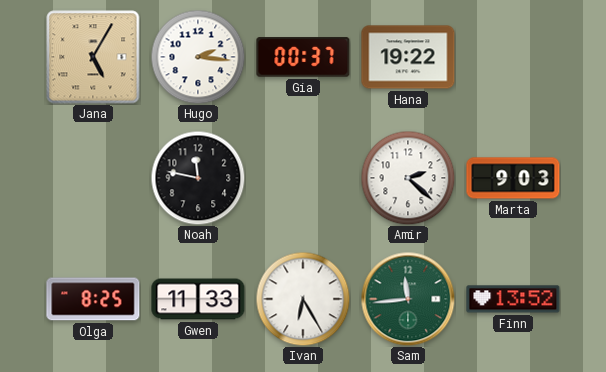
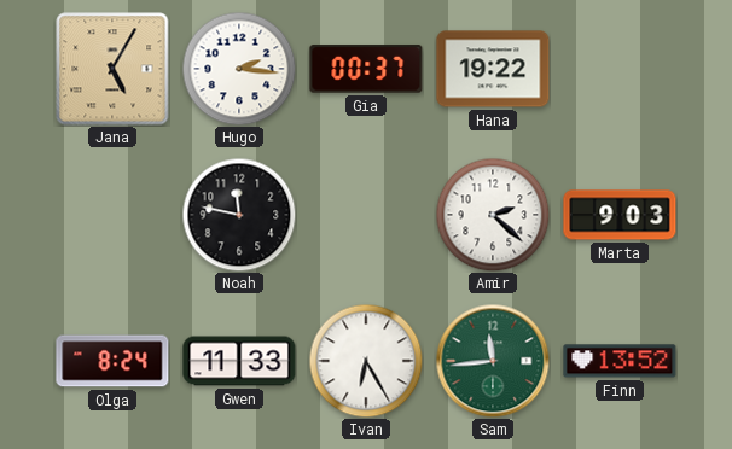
Olga: 8:25 -> 8:24
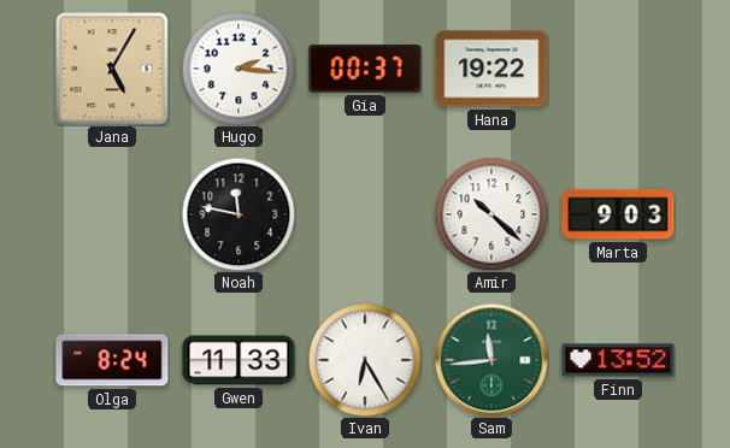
Amir: 2:22 -> 10:22
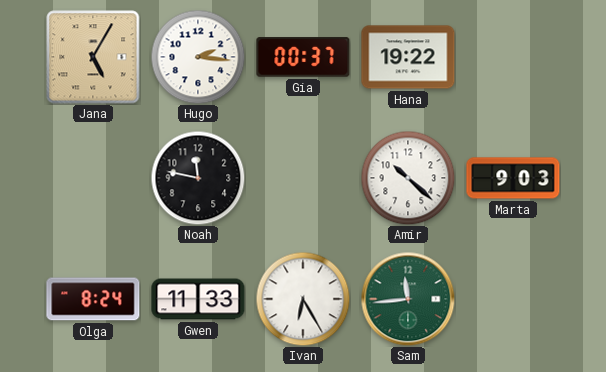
Finn: 13:52 -> none
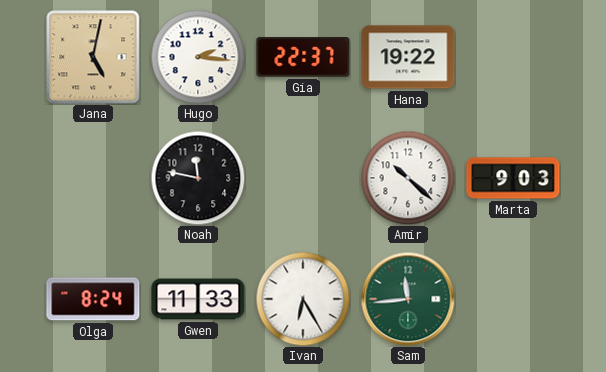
Jana: 5:05 -> 5:02
Gia: 00:37 -> 22:37
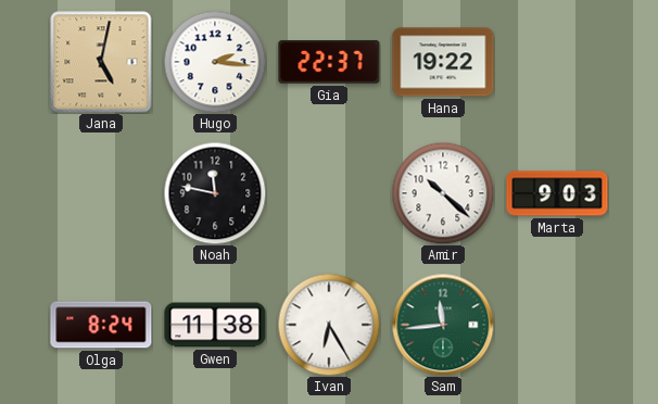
Gwen: 11:33 -> 11:38
